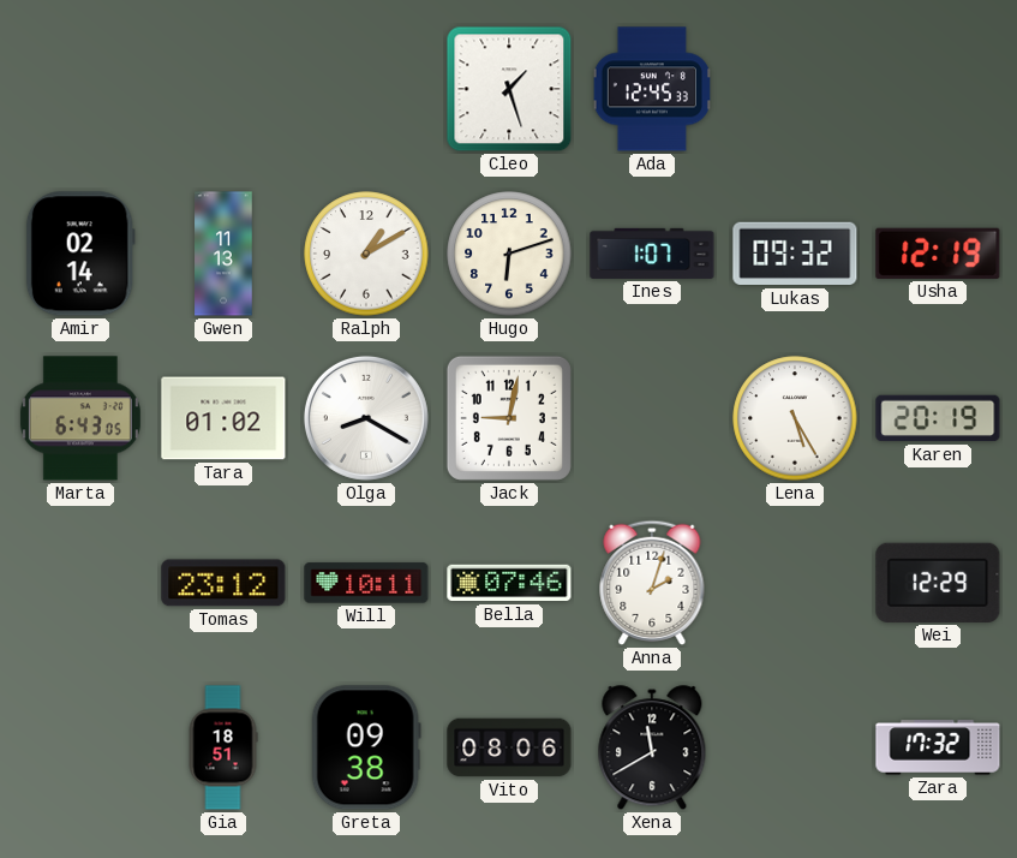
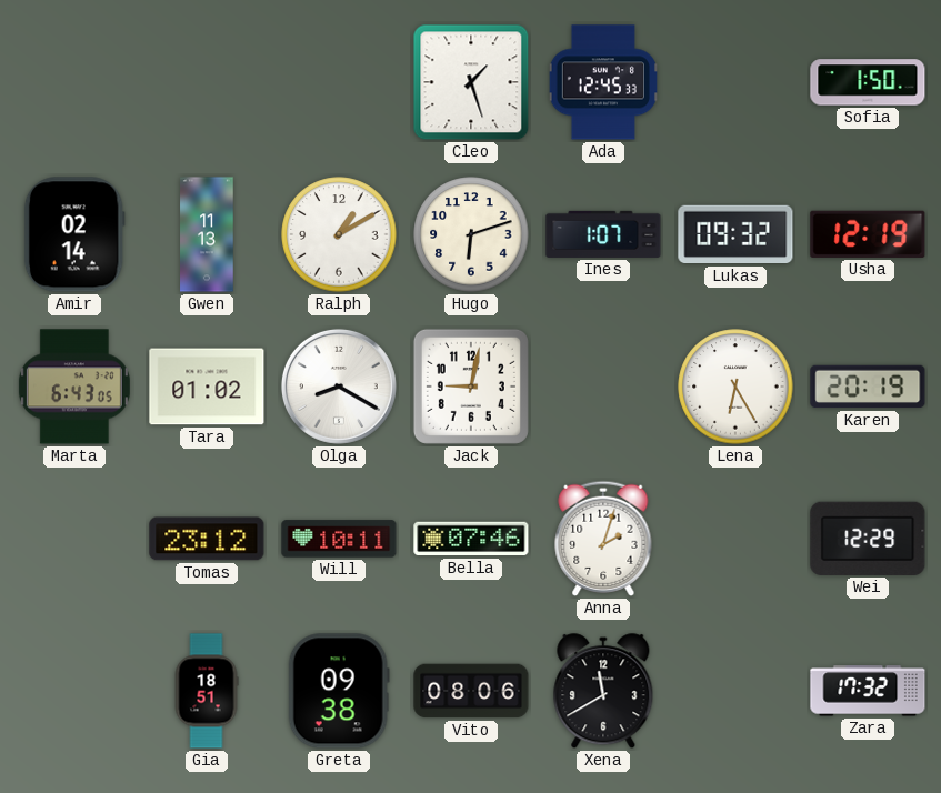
Sofia: none -> 1:50
Lena: 5:25 -> 6:25
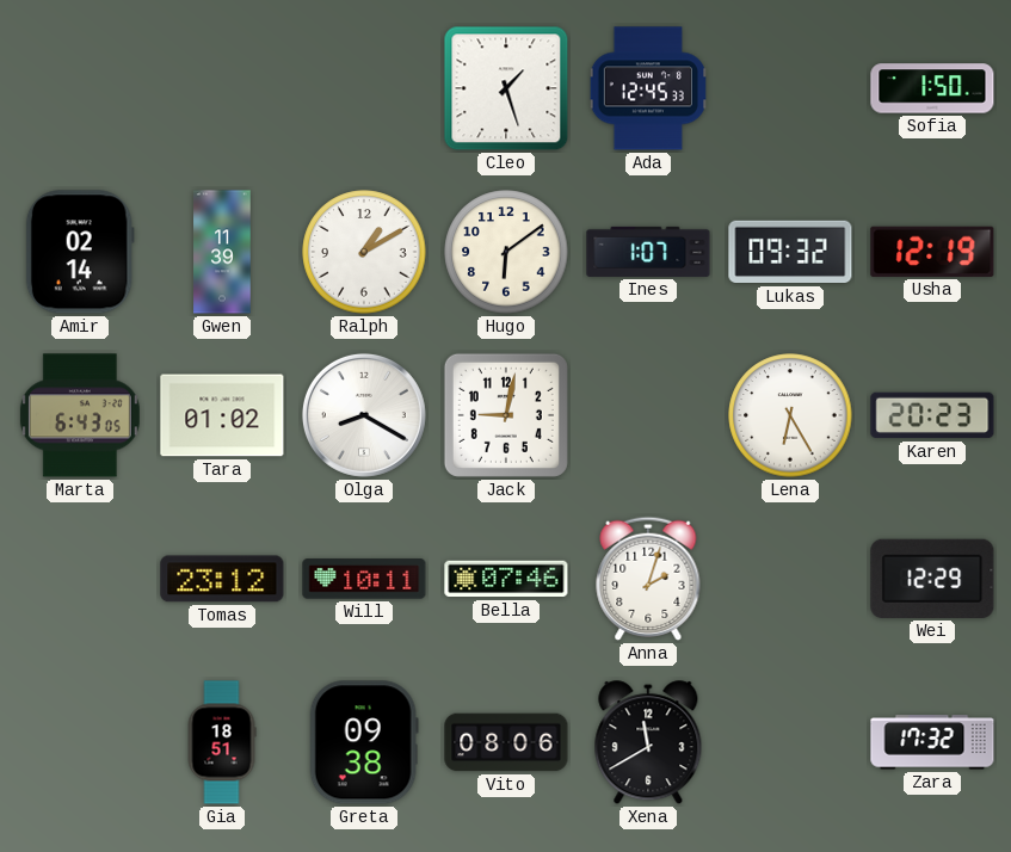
Gwen: 11:13 -> 11:39
Hugo: 6:12 -> 6:09
Karen: 20:19 -> 20:23
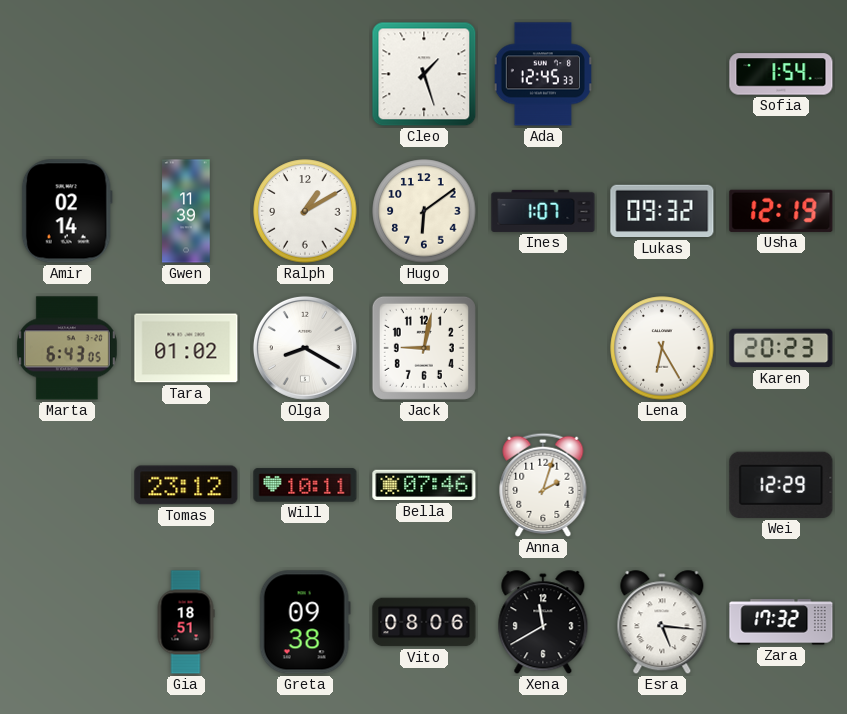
Sofia: 1:50 -> 1:54
Esra: none -> 5:16
